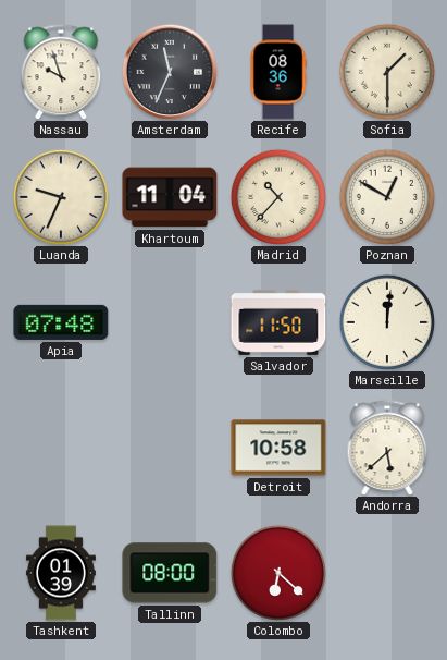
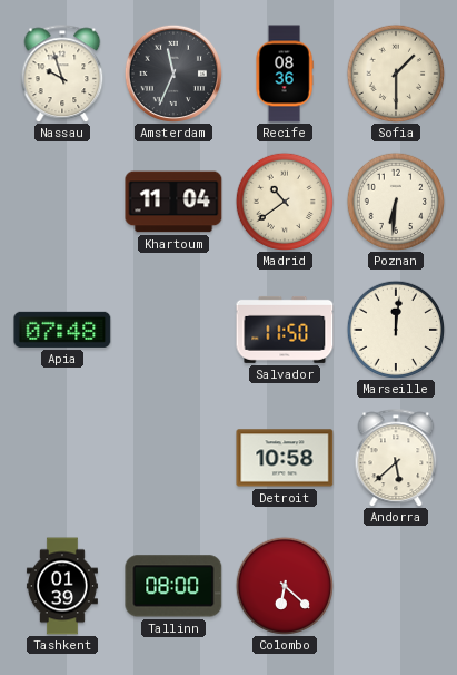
Luanda: 9:34 -> none
Madrid: 10:37 -> 10:39
Poznan: 12:50 -> 6:31
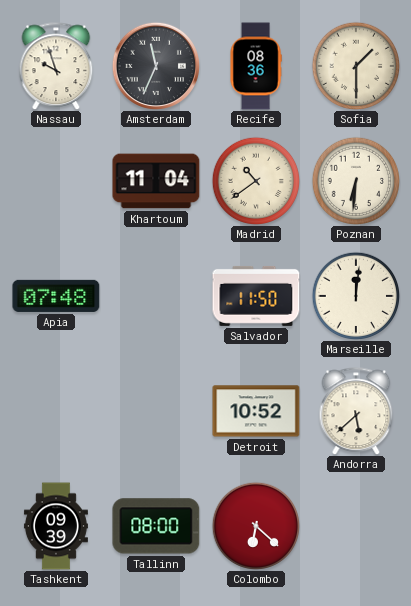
Detroit: 10:58 -> 10:52
Tashkent: 01:39 -> 09:39
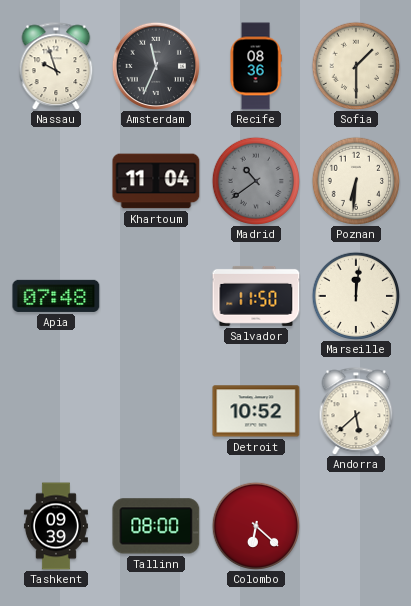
Madrid dial: cream -> grey
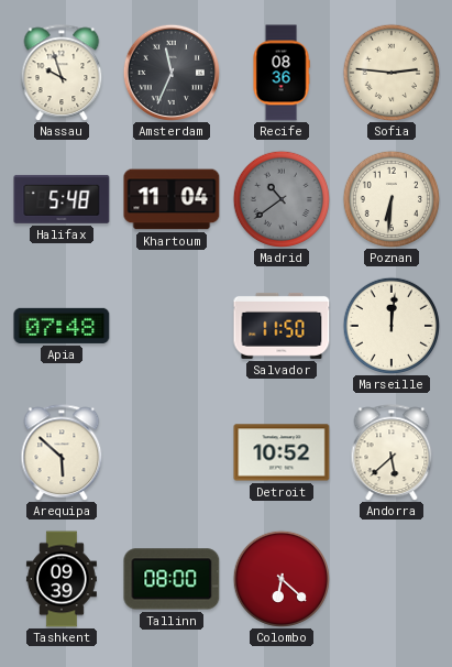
Sofia: 1:30 -> 2:46
Halifax: none -> 5:48
Arequipa: none -> 5:52
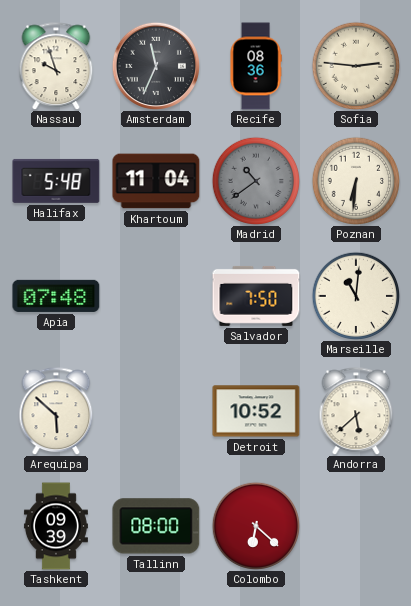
Salvador: 11:50 -> 7:50
Marseille: 12:01 -> 11:01
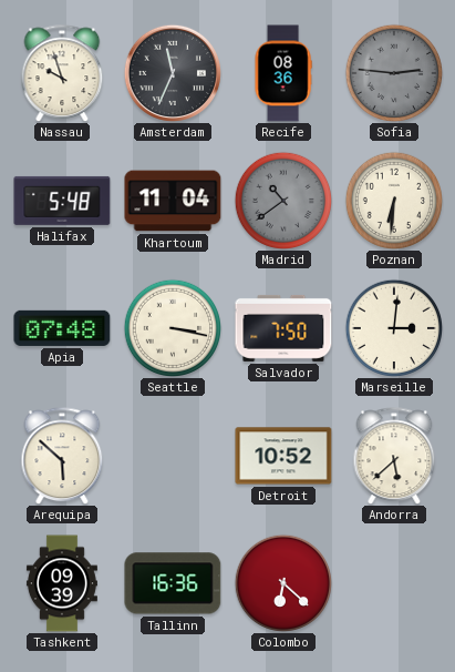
Sofia dial: cream -> grey
Seattle: none -> 3:17
Marseille: 11:01 -> 3:01
Tallinn: 08:00 -> 16:36
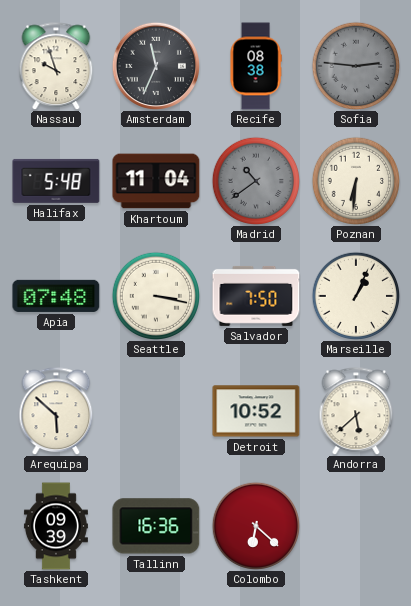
Recife: 08:36 -> 08:38
Marseille: 3:01 -> 1:04
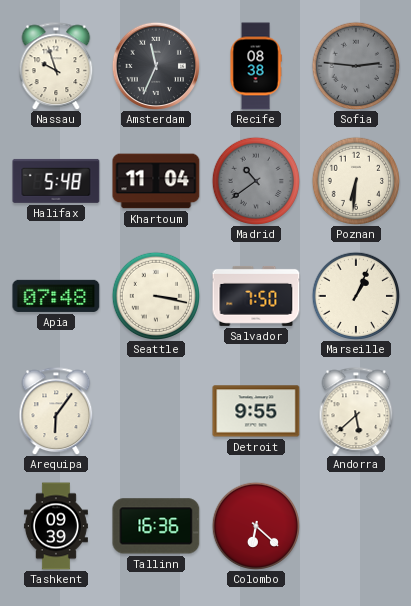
Arequipa: 5:52 -> 6:06
Detroit: 10:52 -> 9:55
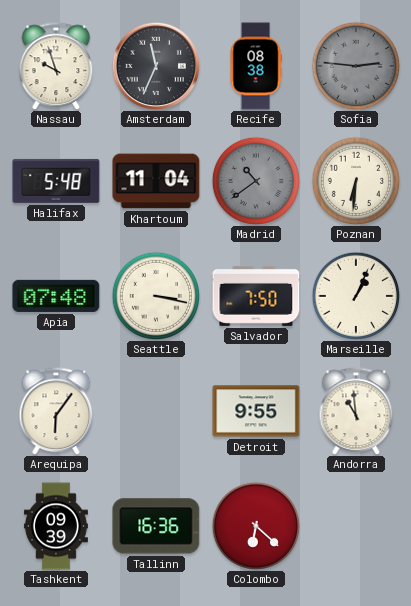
Andorra: 5:38 -> 10:59
